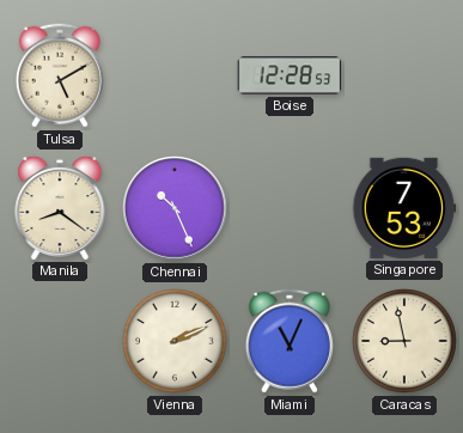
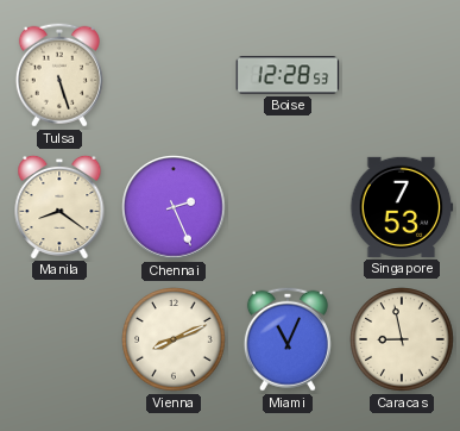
Tulsa: 5:10 -> 5:27
Chennai: 10:26 -> 2:26
Vienna: 2:11 -> 8:11
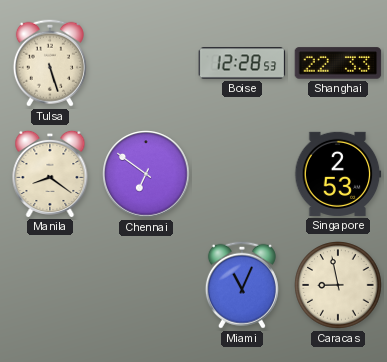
Shanghai: none -> 22:33
Chennai: 2:26 -> 6:51
Singapore: 7:53 -> 2:53
Vienna: 8:11 -> none
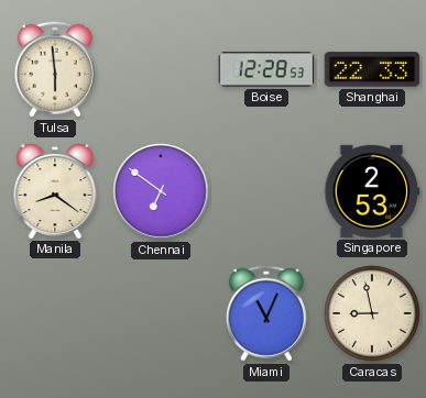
Tulsa: 5:27 -> 5:59
